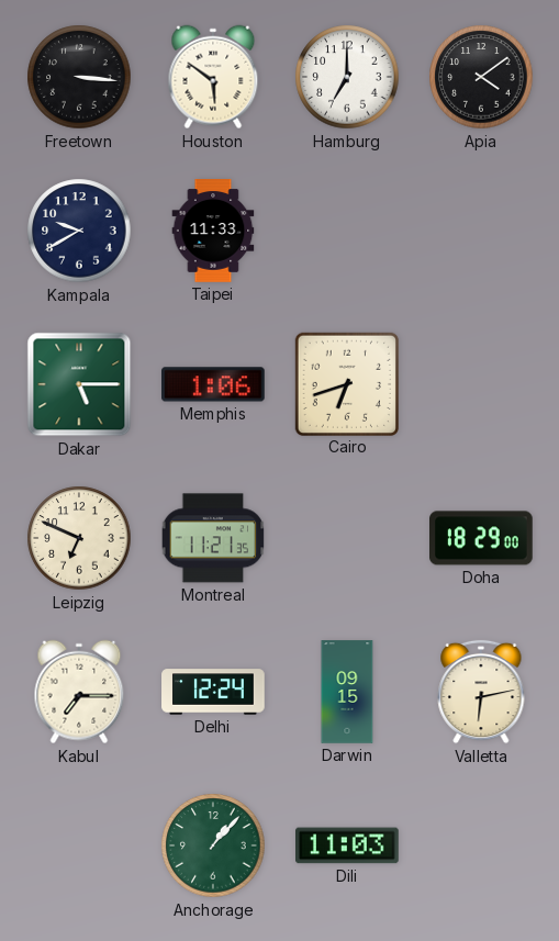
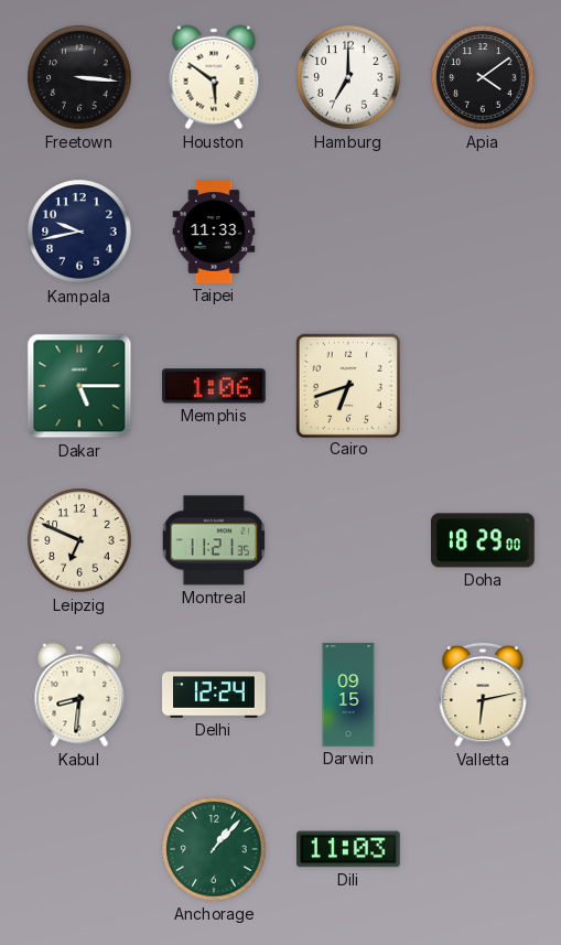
Kampala: 9:40 -> 9:43
Kabul: 7:15 -> 8:31
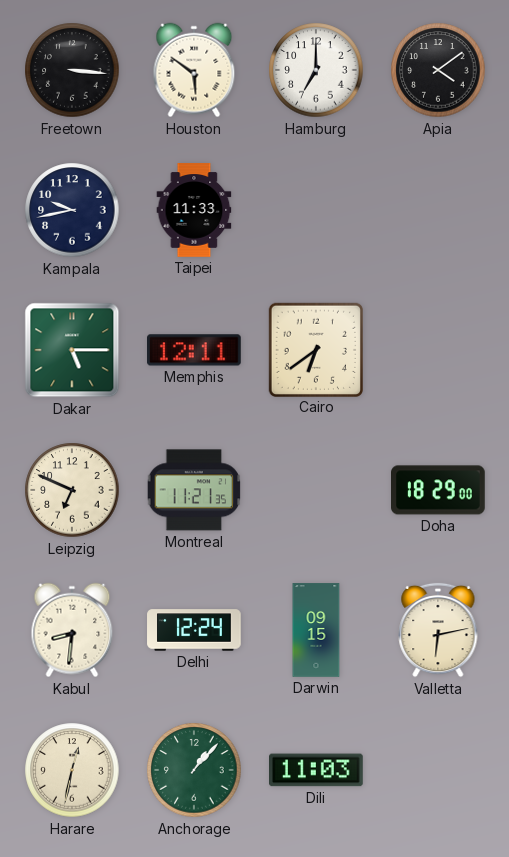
Memphis: 1:06 -> 12:11
Cairo: 6:42 -> 6:39
Harare: none -> 12:32
